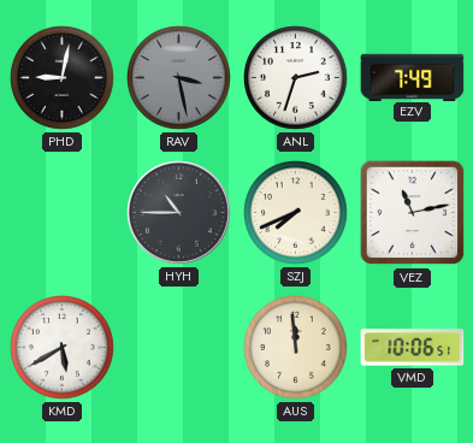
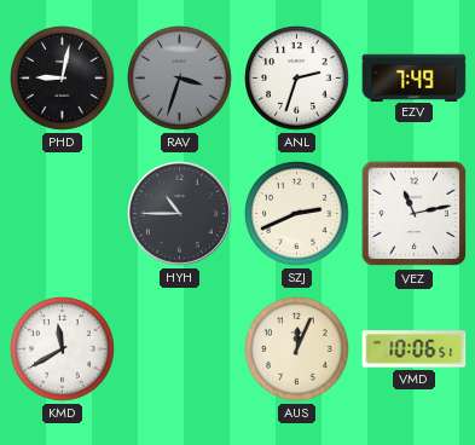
RAV: 3:28 -> 3:33
SZJ: 7:41 -> 2:41
KMD: 5:40 -> 11:40
AUS: 11:59 -> 12:04
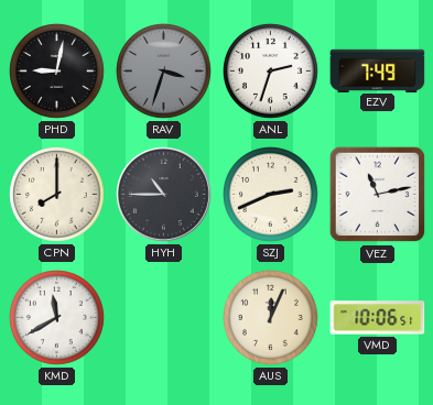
CPN: none -> 8:00
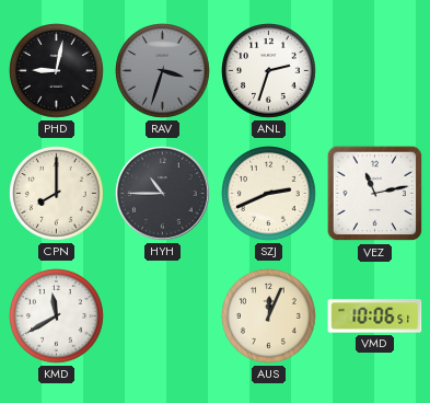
EZV: 7:49 -> none
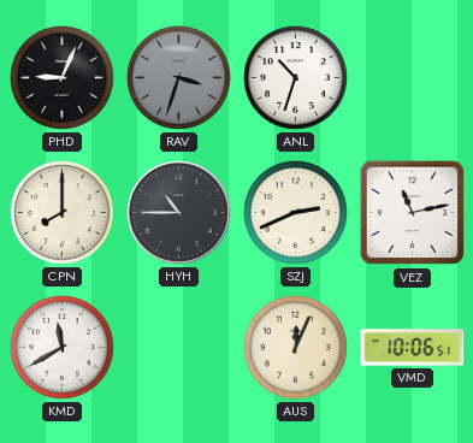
PHD: 9:02 -> 9:04
ANL: 2:33 -> 10:33
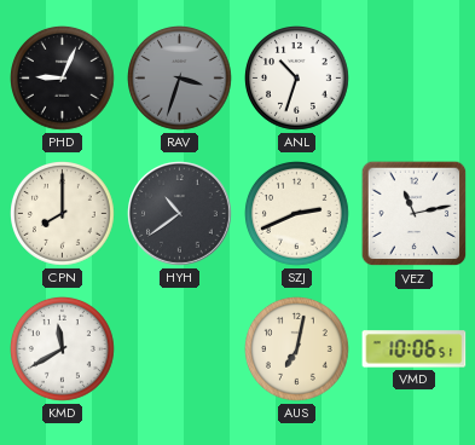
HYH: 10:45 -> 10:39
AUS: 12:04 -> 7:02
